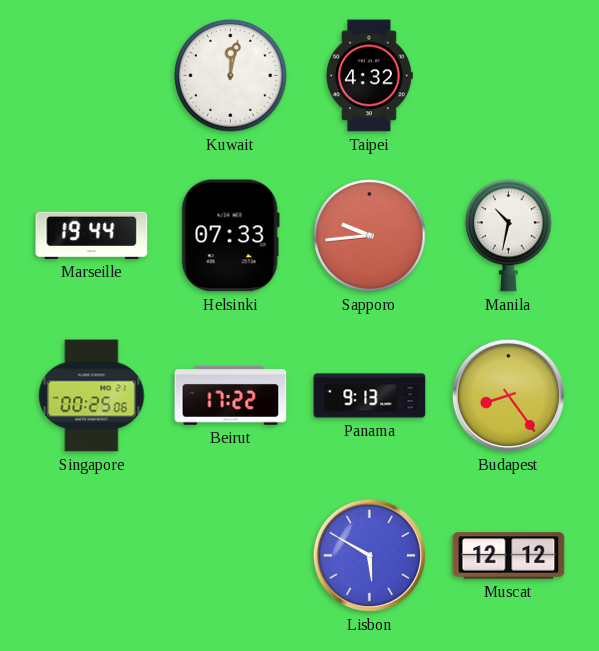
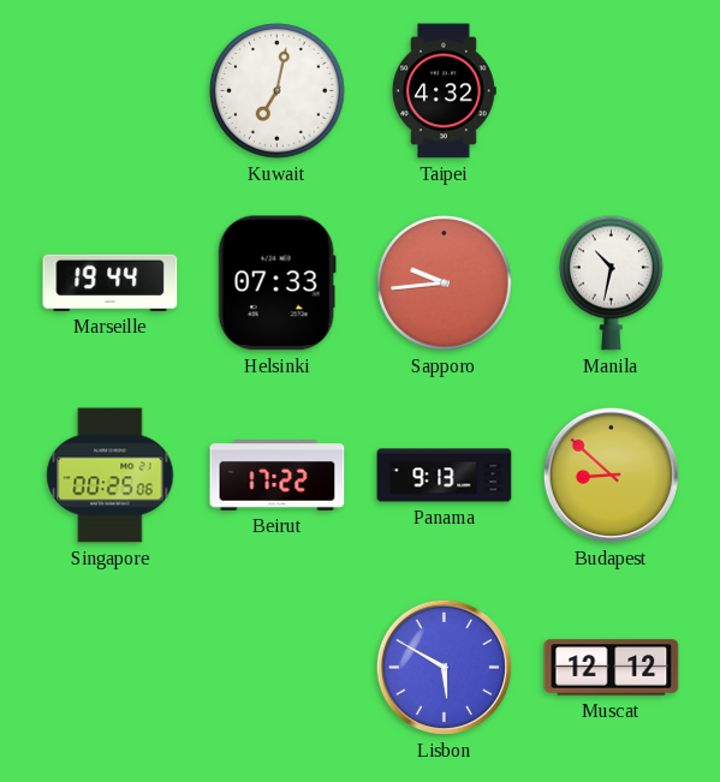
Kuwait: 12:02 -> 7:02
Budapest: 8:24 -> 8:52
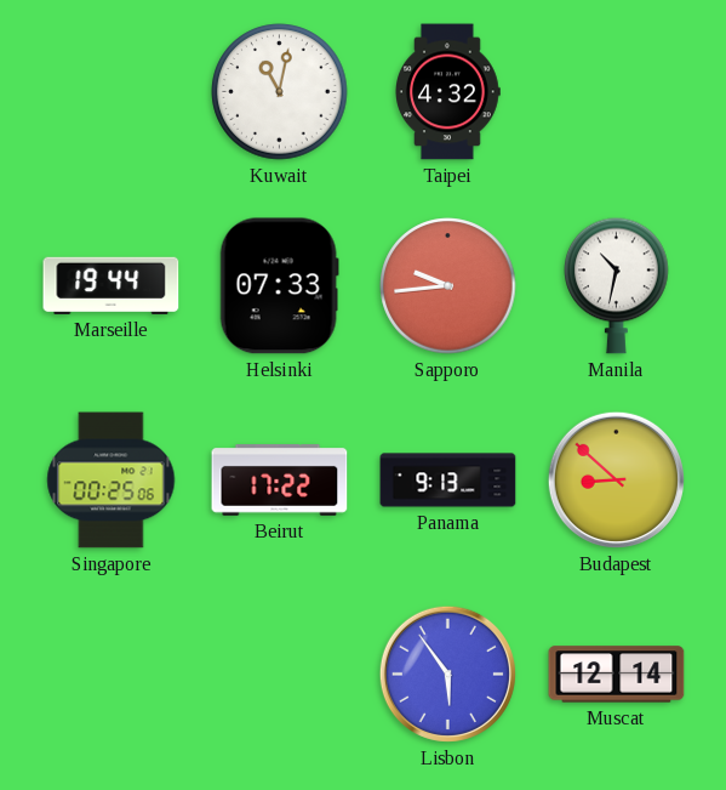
Kuwait: 7:02 -> 11:02
Lisbon: 5:50 -> 5:54
Muscat: 12:12 -> 12:14
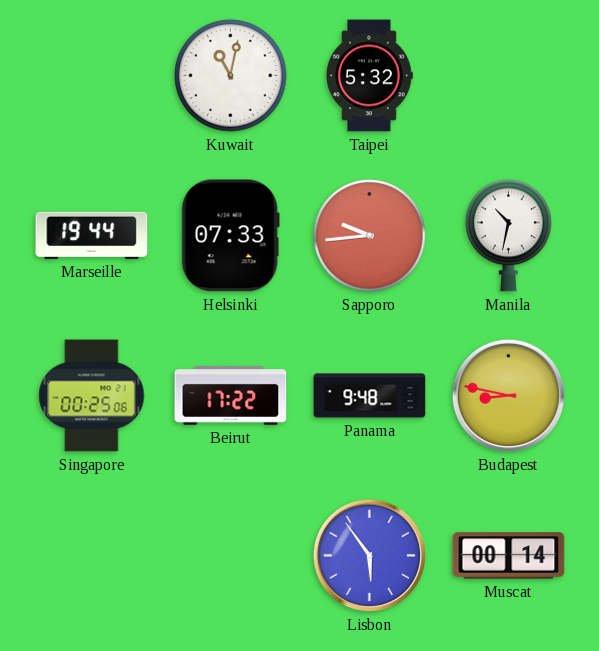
Taipei: 4:32 -> 5:32
Panama: 9:13 -> 9:48
Budapest: 8:52 -> 8:47
Muscat: 12:14 -> 00:14
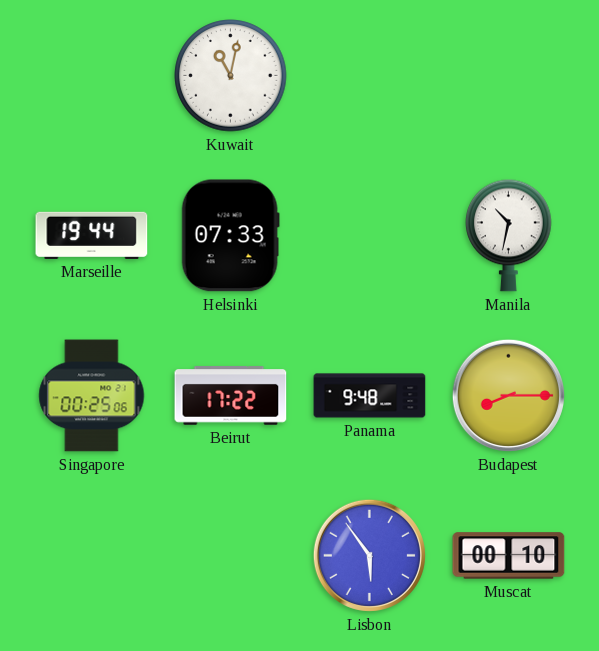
Taipei: 5:32 -> none
Sapporo: 9:44 -> none
Budapest: 8:47 -> 8:15
Muscat: 00:14 -> 00:10
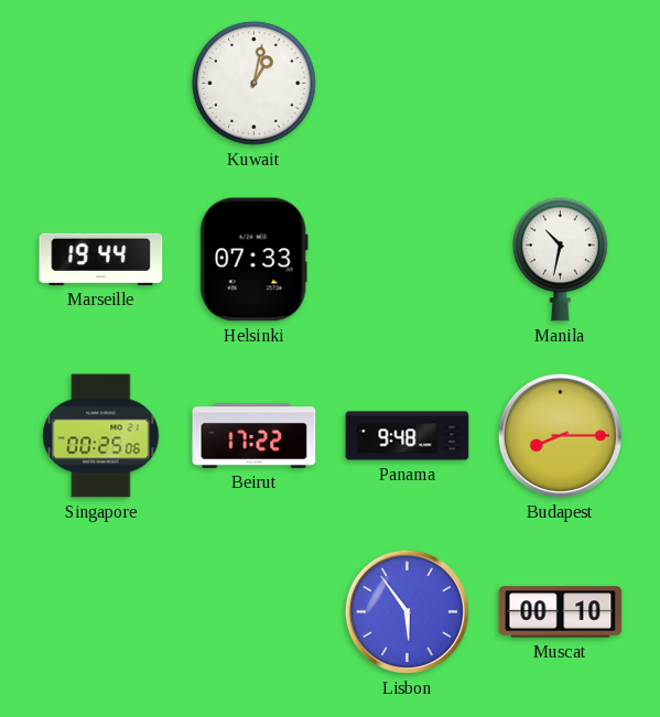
Kuwait: 11:02 -> 1:02
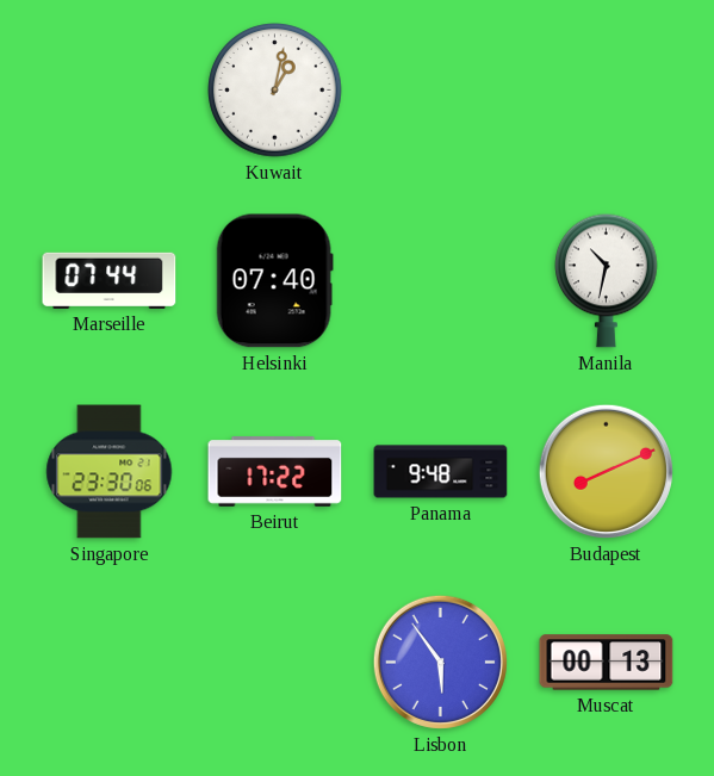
Marseille: 19:44 -> 07:44
Helsinki: 07:33 -> 07:40
Singapore: 00:25 -> 23:30
Budapest: 8:15 -> 8:11
Muscat: 00:10 -> 00:13
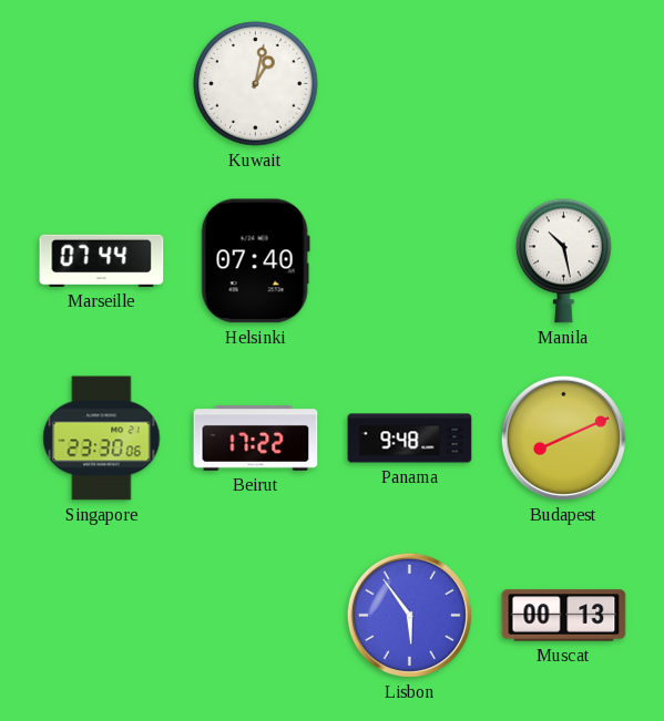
Manila: 10:32 -> 10:28
